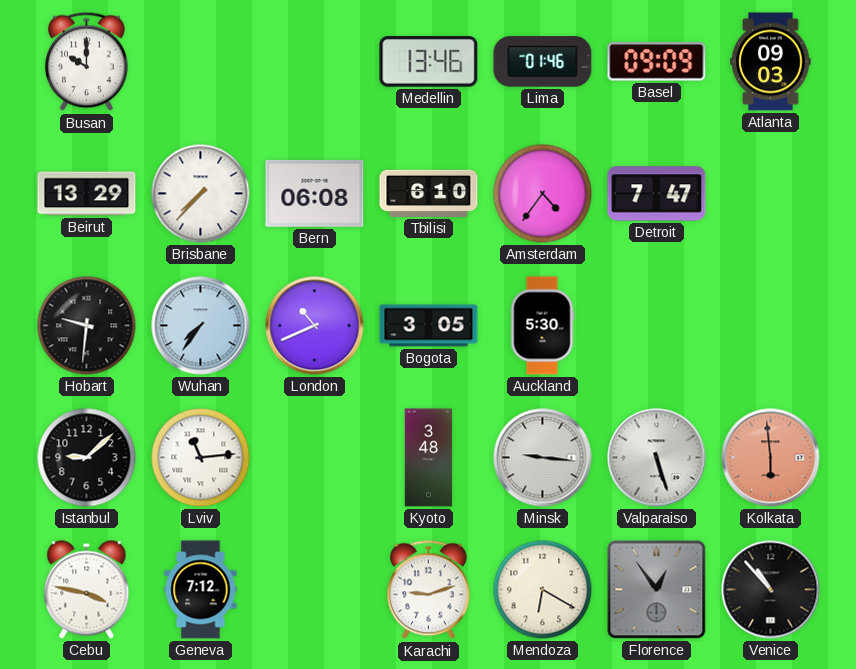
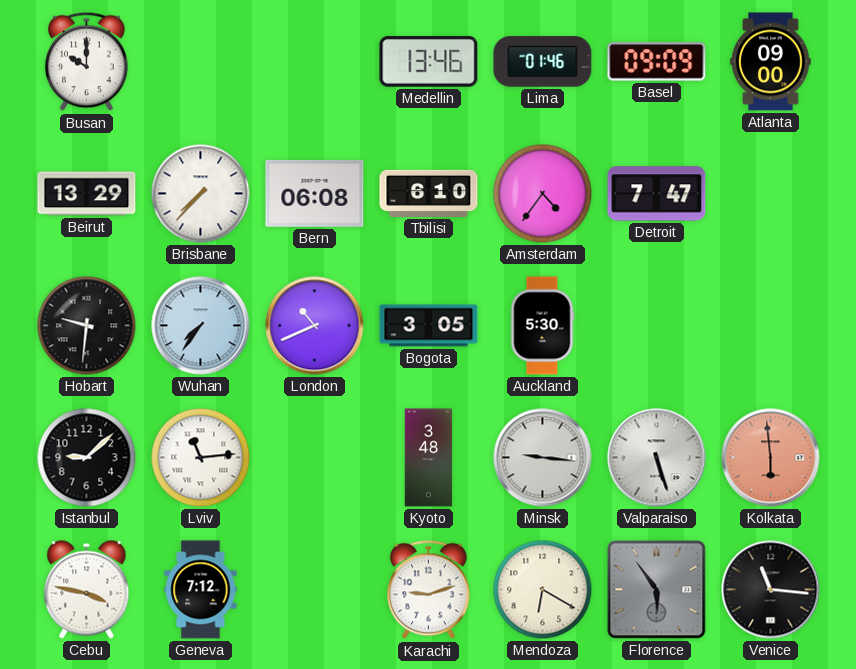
Atlanta: 09:03 -> 09:00
Florence: 12:54 -> 5:54
Venice: 10:53 -> 11:16
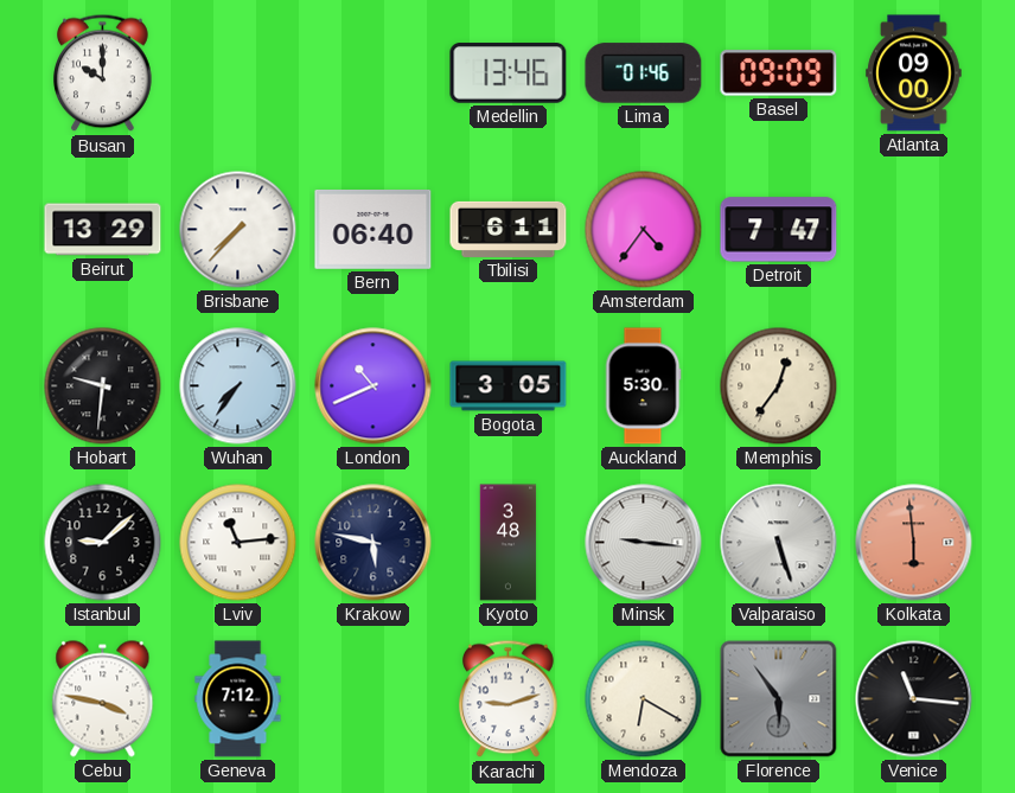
Bern: 06:08 -> 06:40
Tbilisi: 6:10 -> 6:11
Memphis: none -> 12:36
Krakow: none -> 5:47
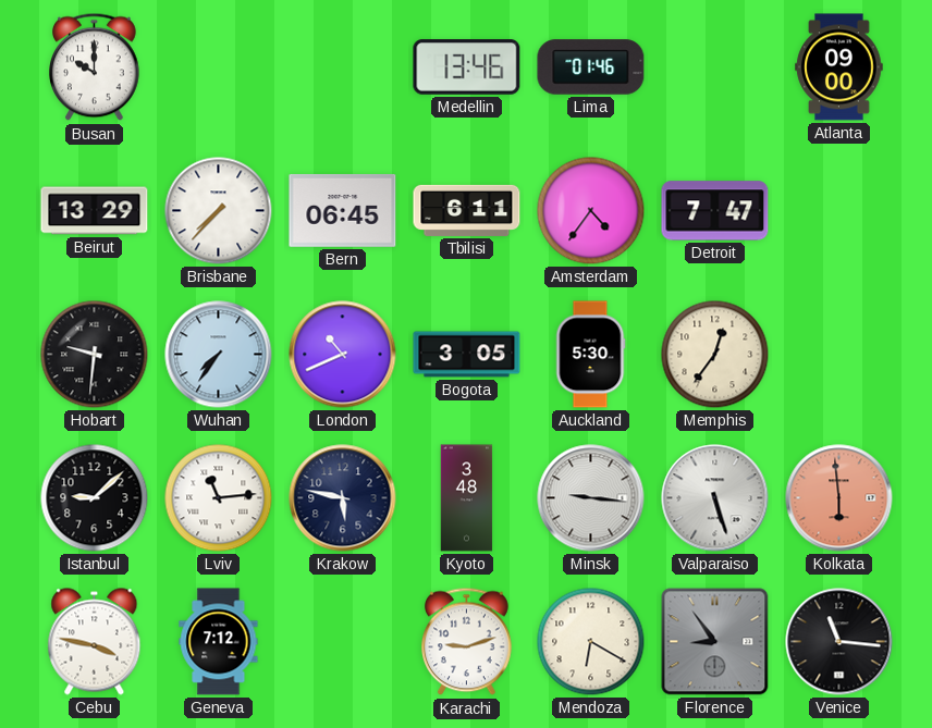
Basel: 09:09 -> none
Bern: 06:40 -> 06:45
Florence: 5:54 -> 8:54
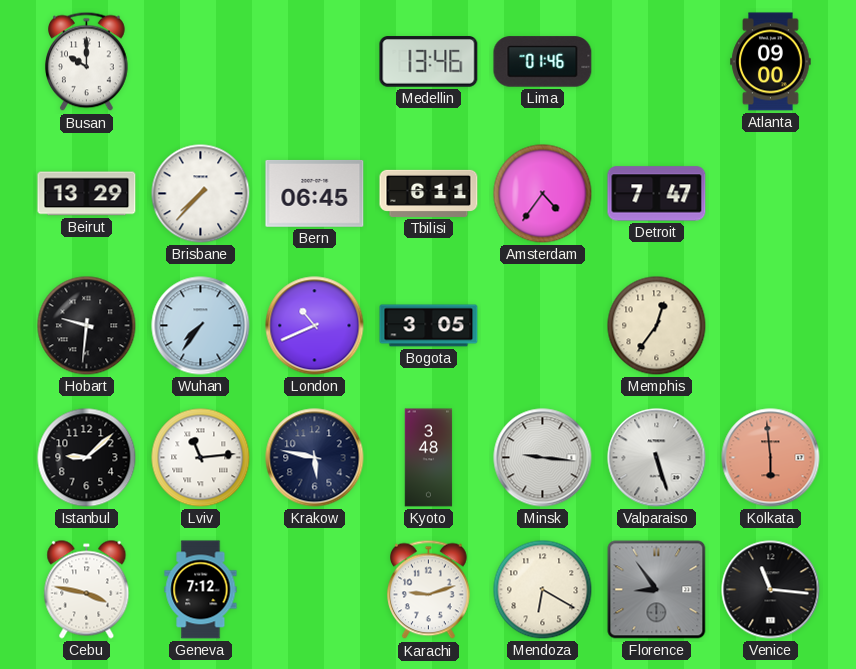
Auckland: 5:30 -> none
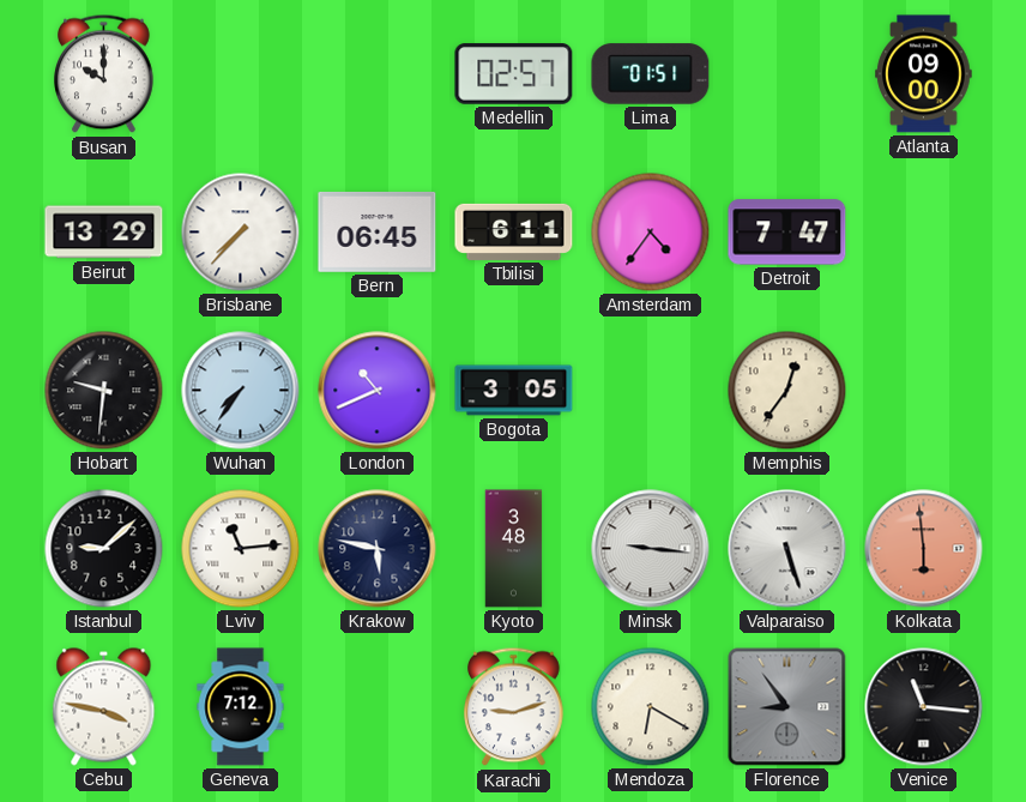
Medellin: 13:46 -> 02:57
Lima: 01:46 -> 01:51
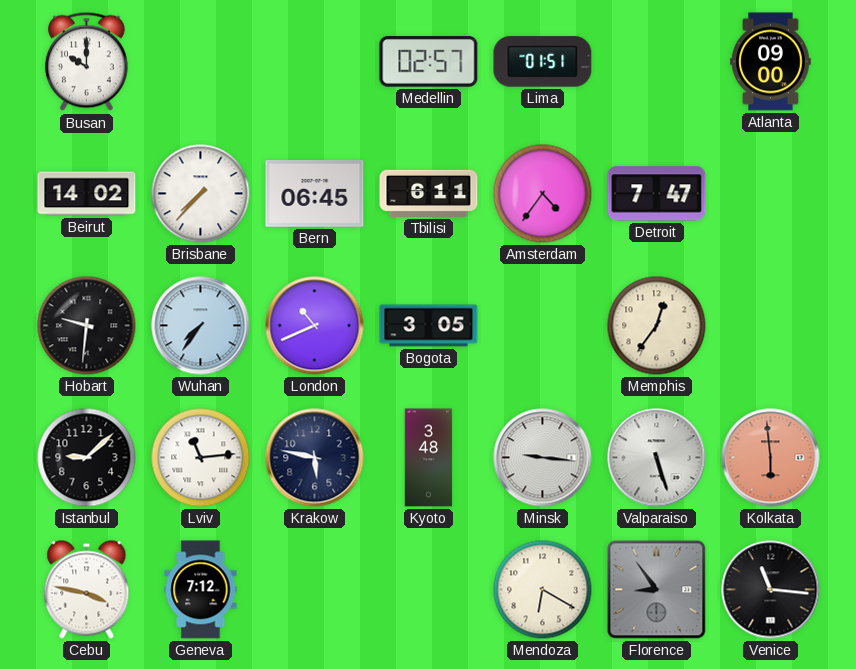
Beirut: 13:29 -> 14:02
Karachi: 9:12 -> none
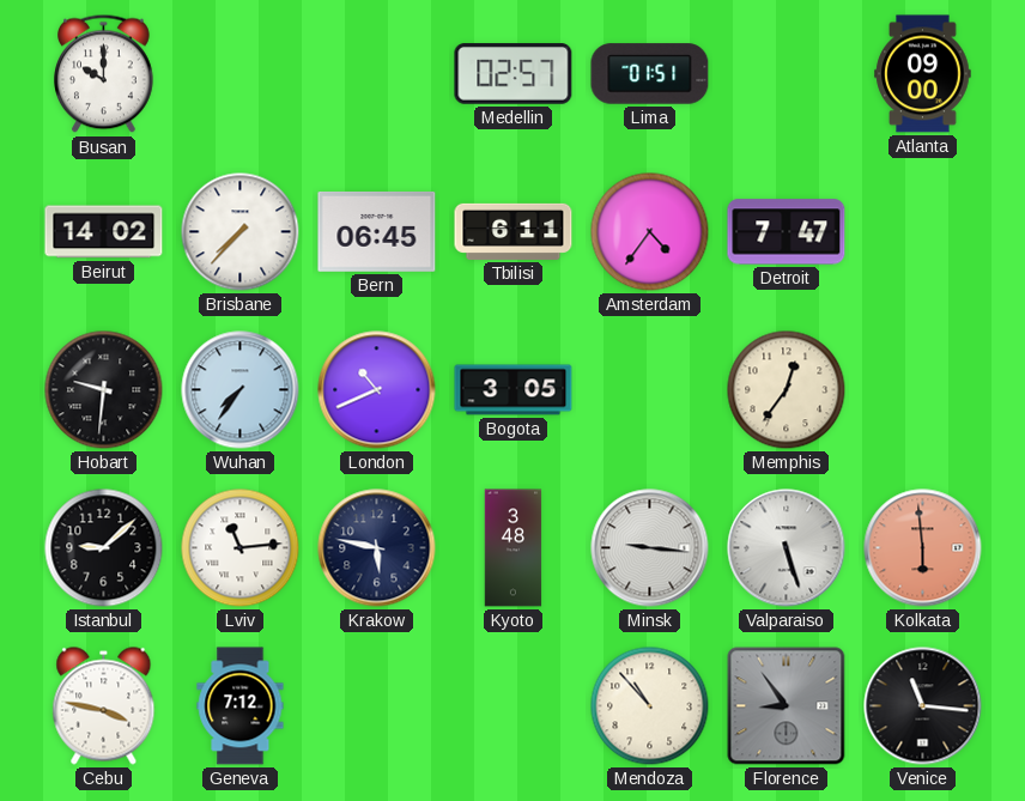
Mendoza: 6:20 -> 10:53
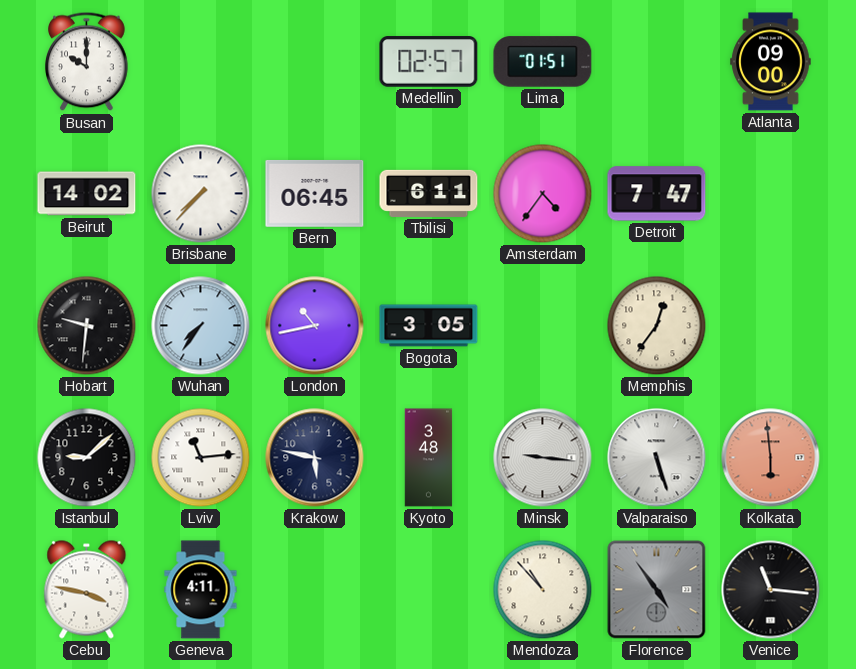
London: 10:41 -> 10:43
Geneva: 7:12 -> 4:11
Florence: 8:54 -> 4:54
